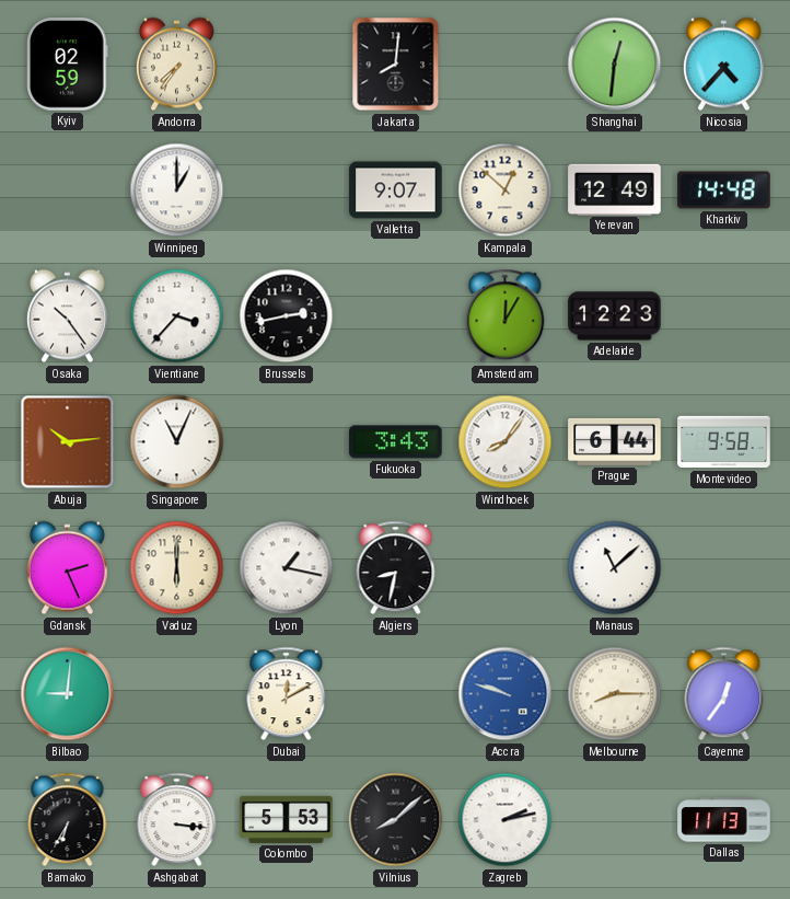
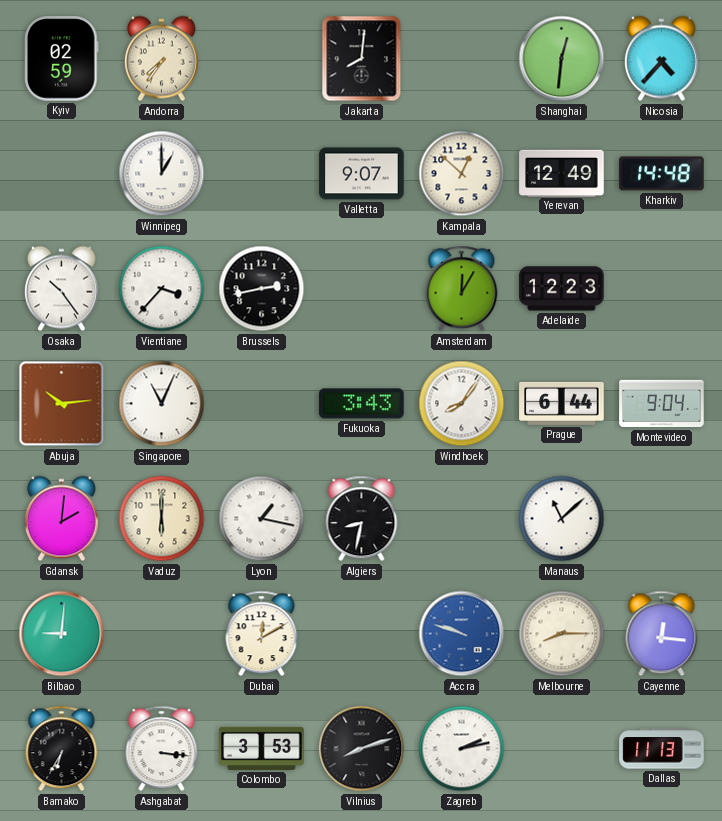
Montevideo: 9:58 -> 9:04
Gdansk: 2:26 -> 2:01
Cayenne: 12:36 -> 12:16
Colombo: 5:53 -> 3:53
Vilnius: 8:08 -> 8:12
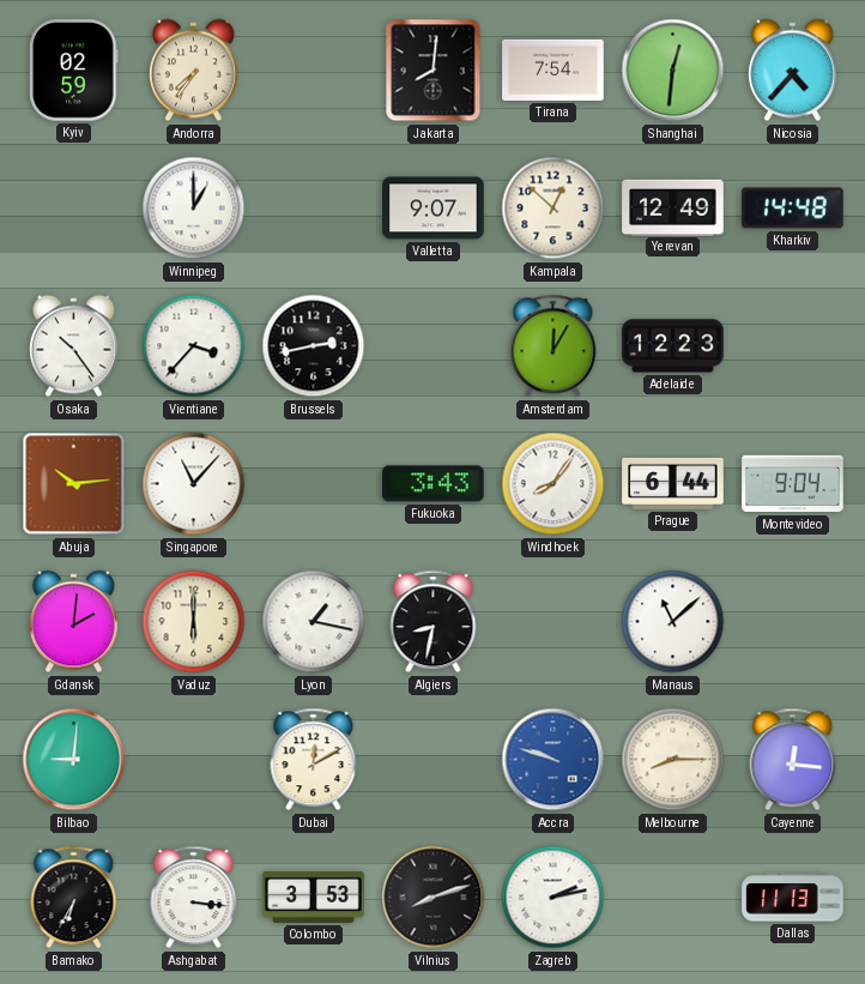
Tirana: none -> 7:54
Singapore: 11:04 -> 11:07
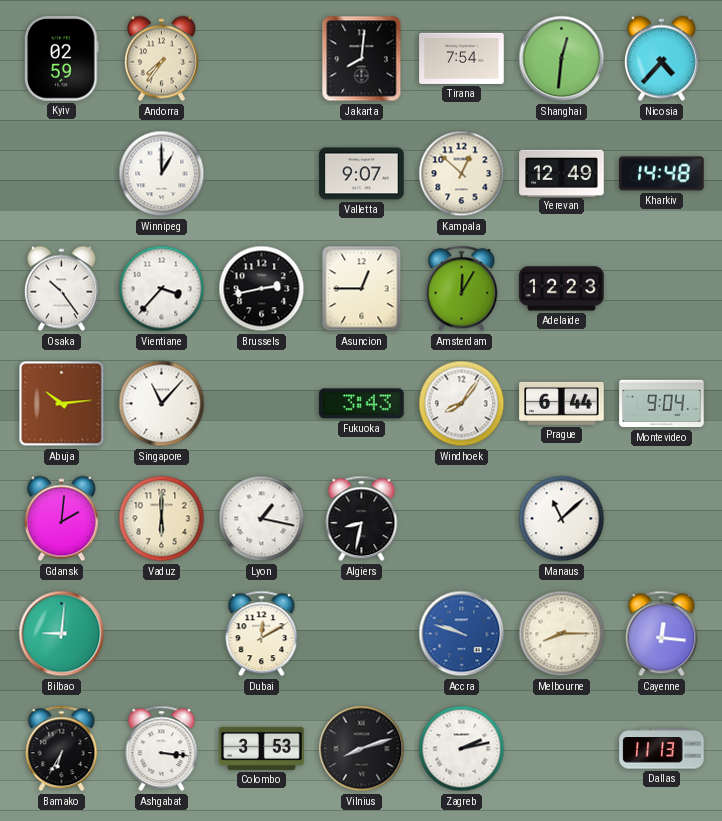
Asuncion: none -> 12:45
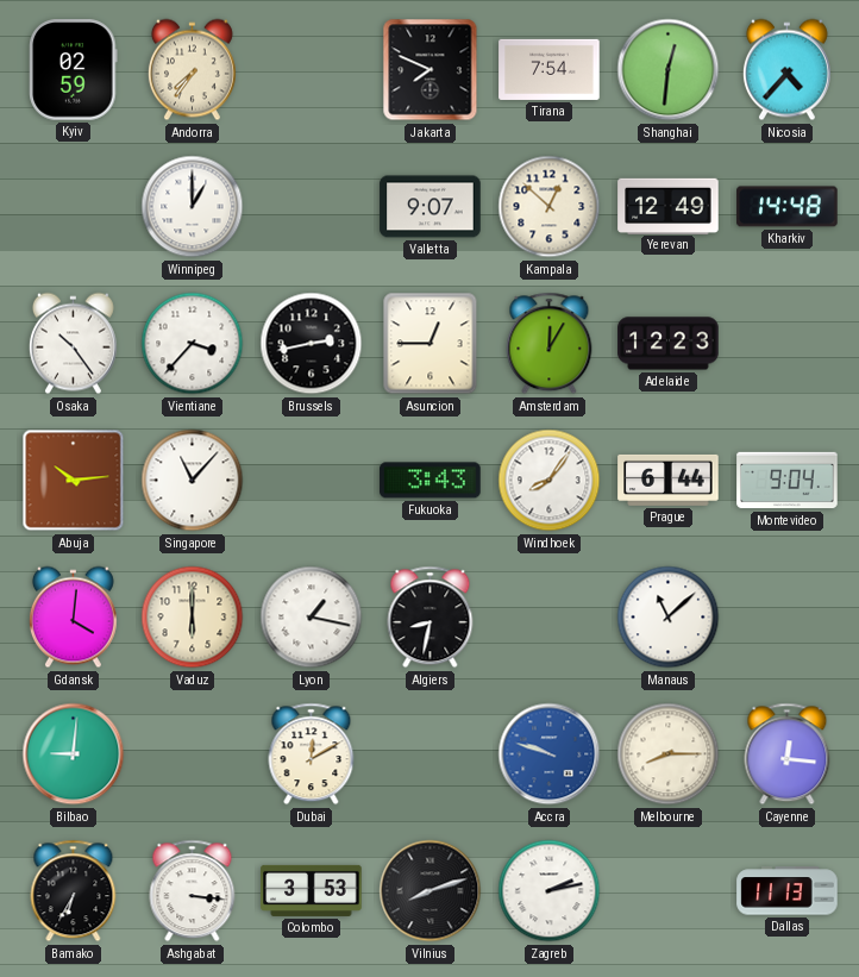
Jakarta: 8:01 -> 7:49
Gdansk: 2:01 -> 4:01
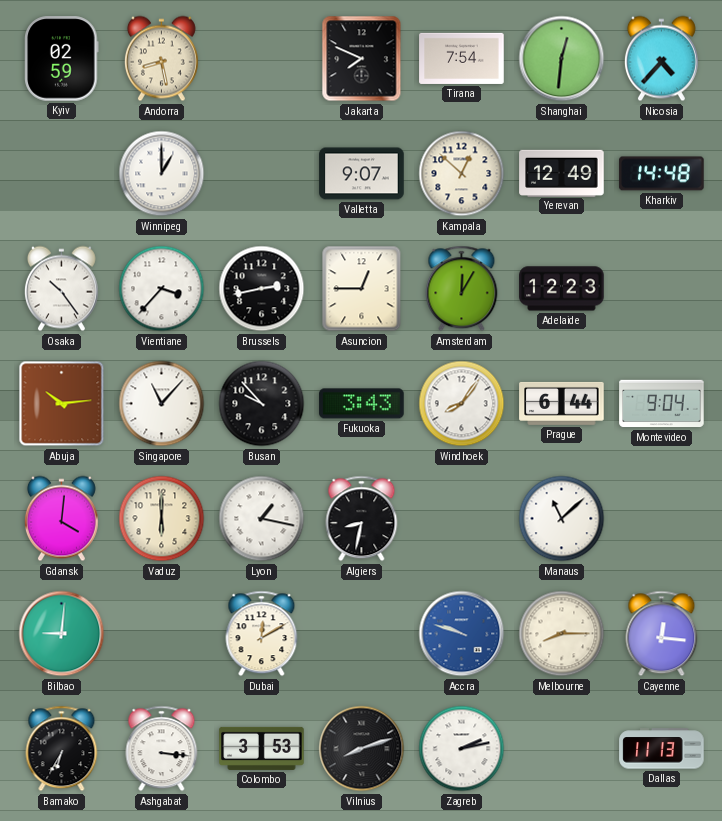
Andorra: 7:36 -> 8:28
Busan: none -> 9:53
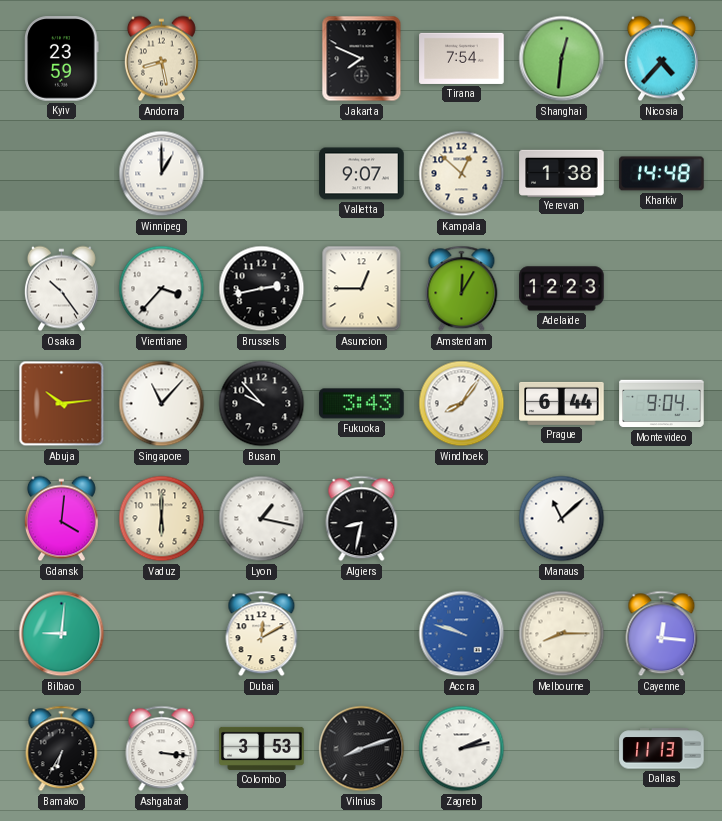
Kyiv: 02:59 -> 23:59
Yerevan: 12:49 -> 1:38
